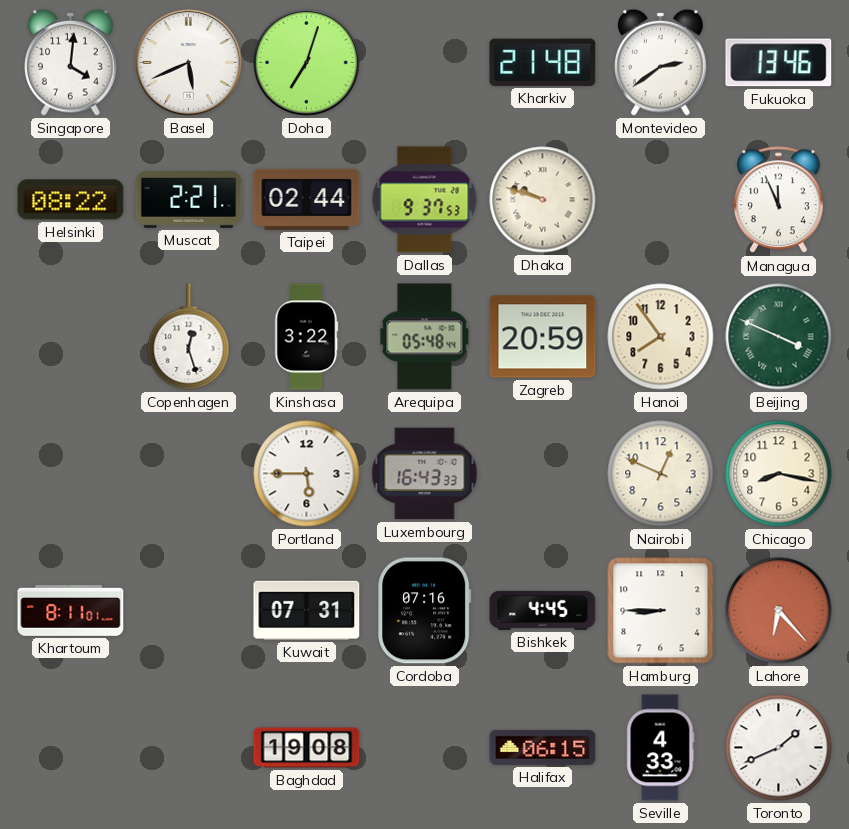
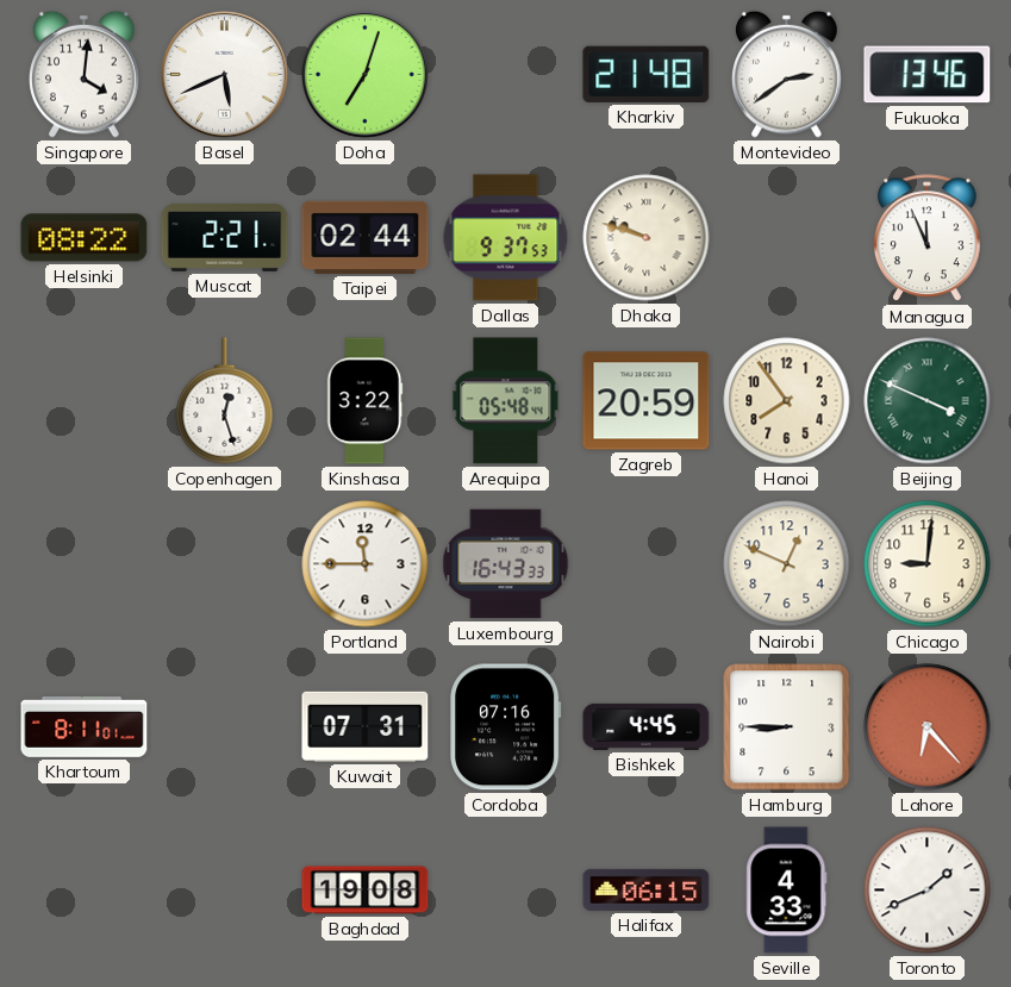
Portland: 5:45 -> 11:45
Chicago: 8:17 -> 9:01
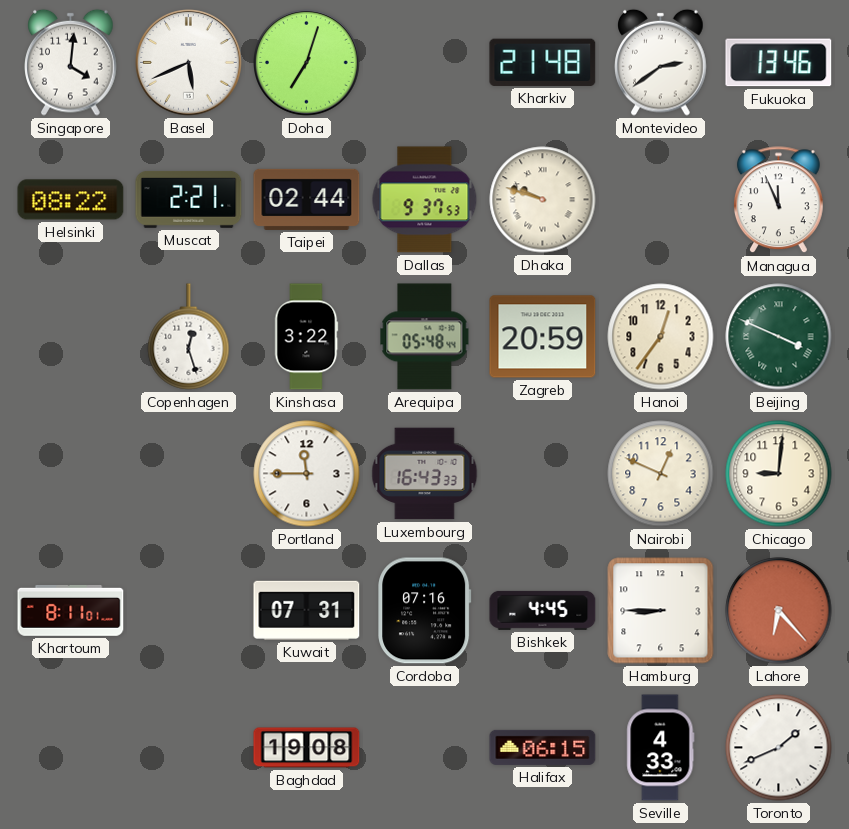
Hanoi: 7:54 -> 12:36
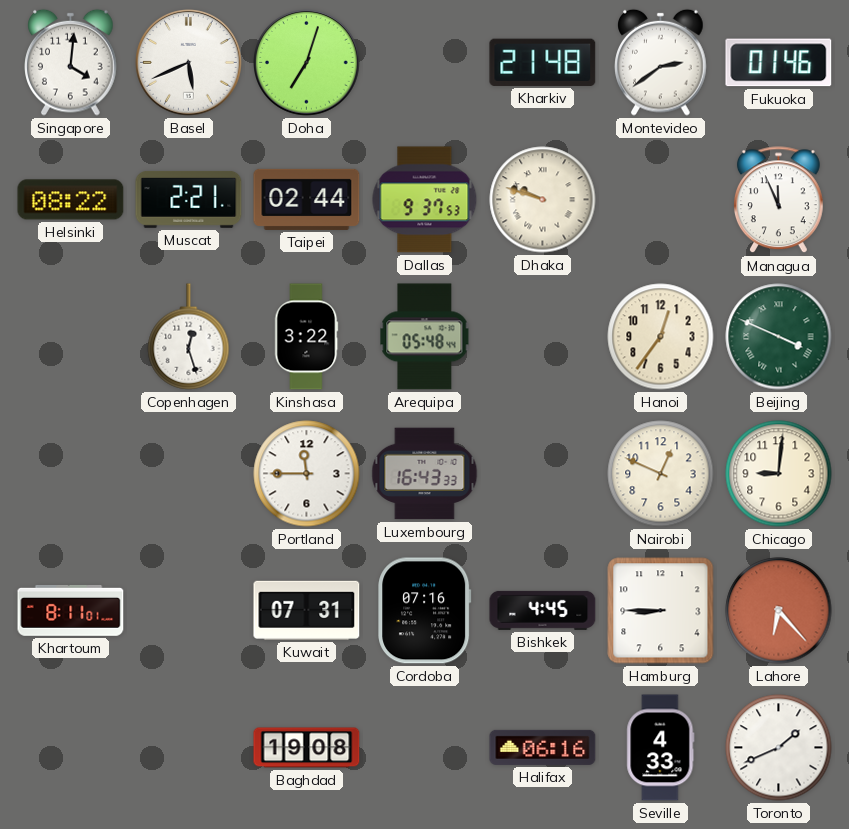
Fukuoka: 13:46 -> 01:46
Zagreb: 20:59 -> none
Halifax: 06:15 -> 06:16
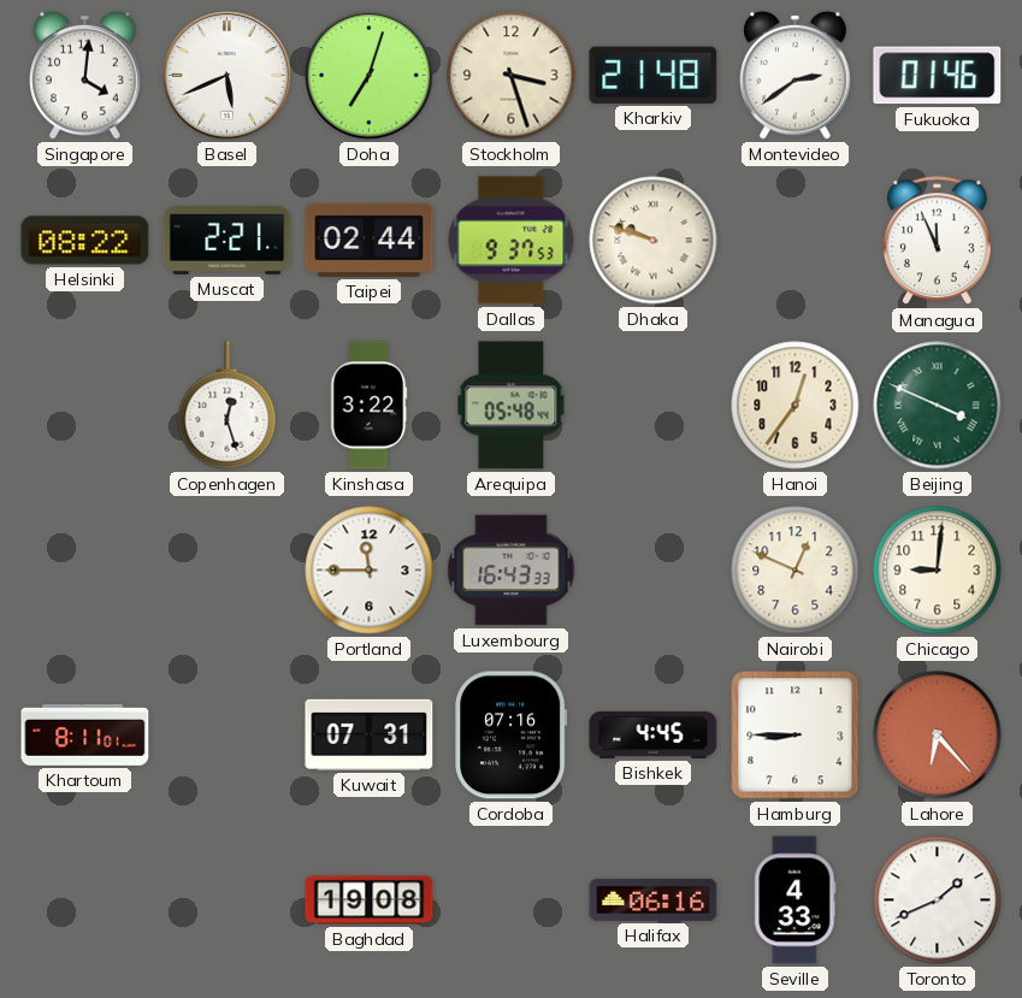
Stockholm: none -> 3:27
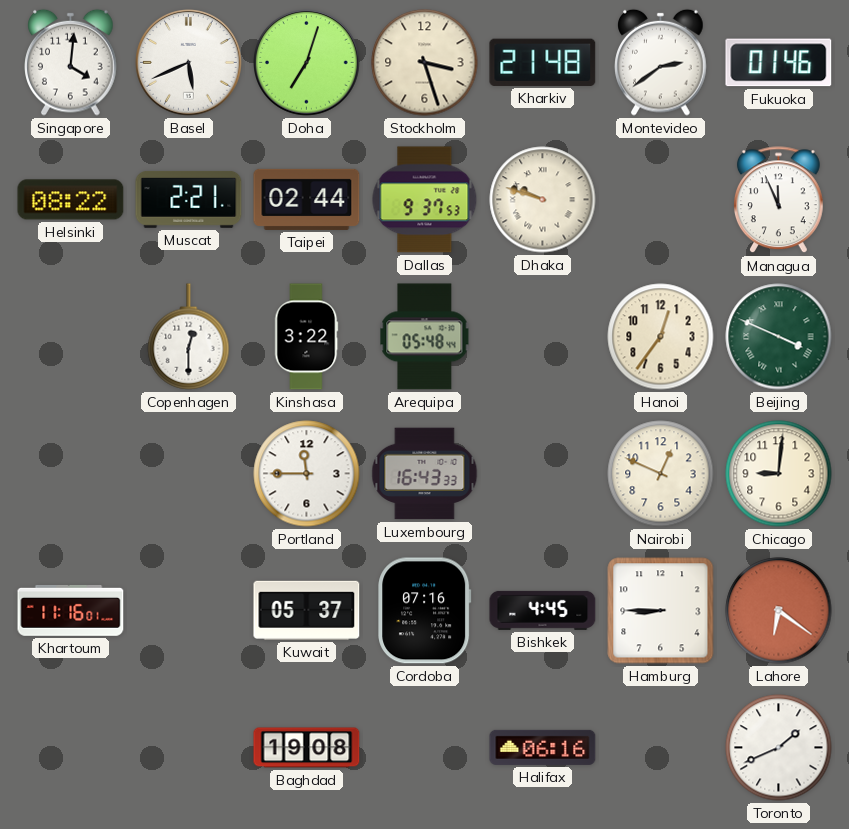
Copenhagen: 12:27 -> 12:30
Khartoum: 8:11 -> 11:16
Kuwait: 07:31 -> 05:37
Lahore: 6:23 -> 6:21
Seville: 4:33 -> none
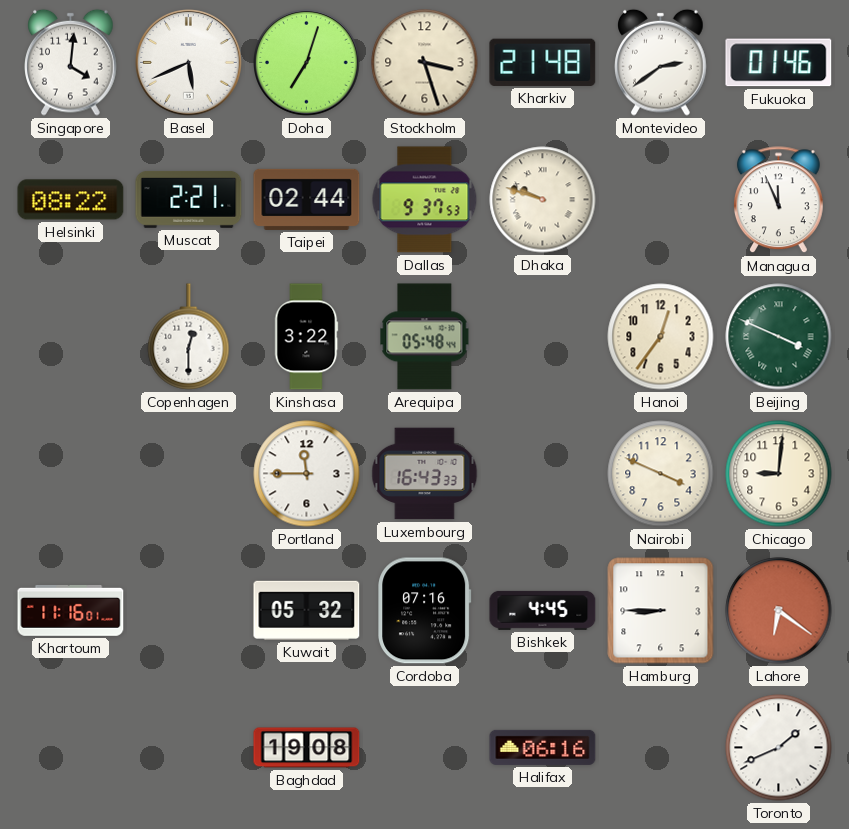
Nairobi: 12:49 -> 3:49
Kuwait: 05:37 -> 05:32
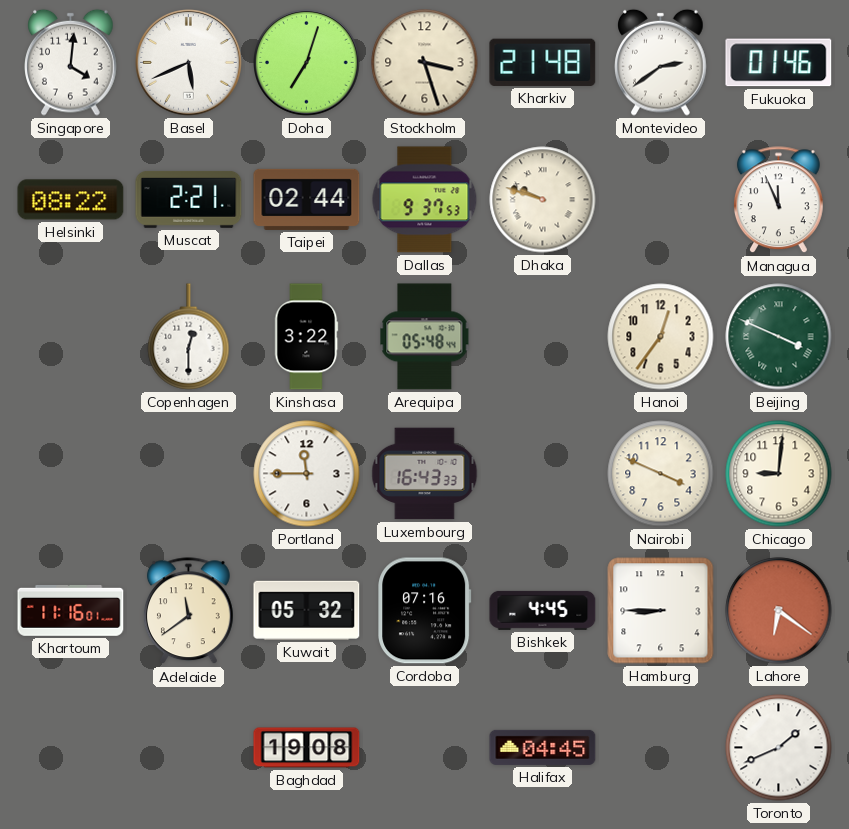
Adelaide: none -> 11:39
Halifax: 06:16 -> 04:45
